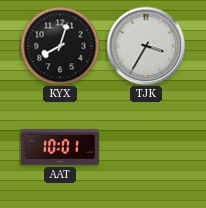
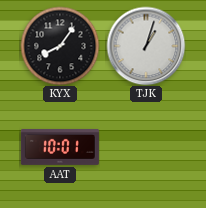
KYX: 8:03 -> 8:06
TJK: 3:35 -> 1:03
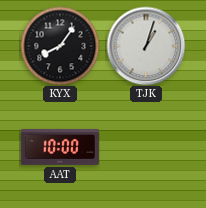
AAT: 10:01 -> 10:00
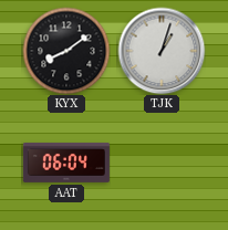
KYX: 8:06 -> 8:09
AAT: 10:00 -> 06:04
